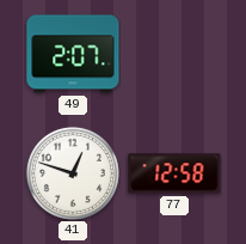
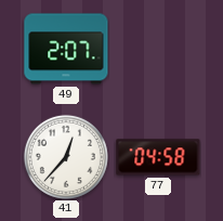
41: 12:48 -> 12:37
77: 12:58 -> 04:58
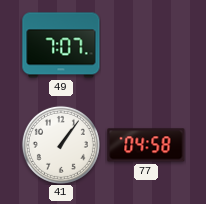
49: 2:07 -> 7:07
41: 12:37 -> 1:06
